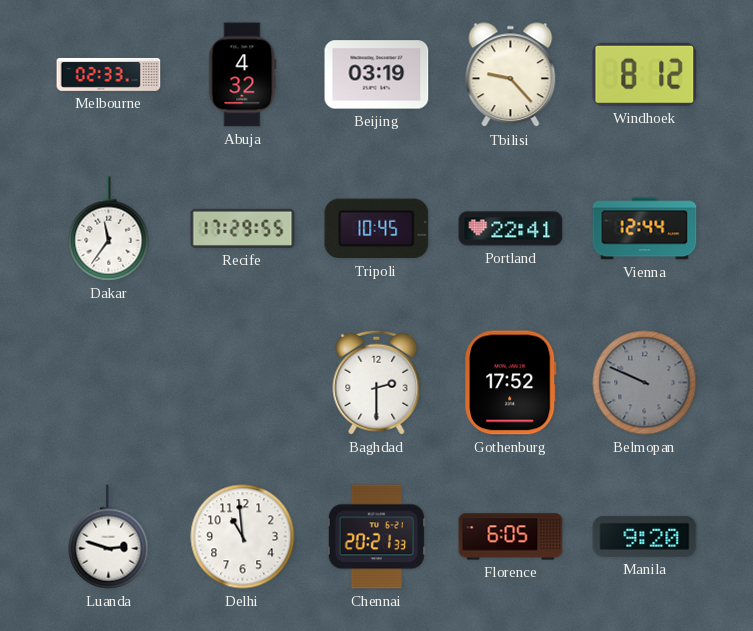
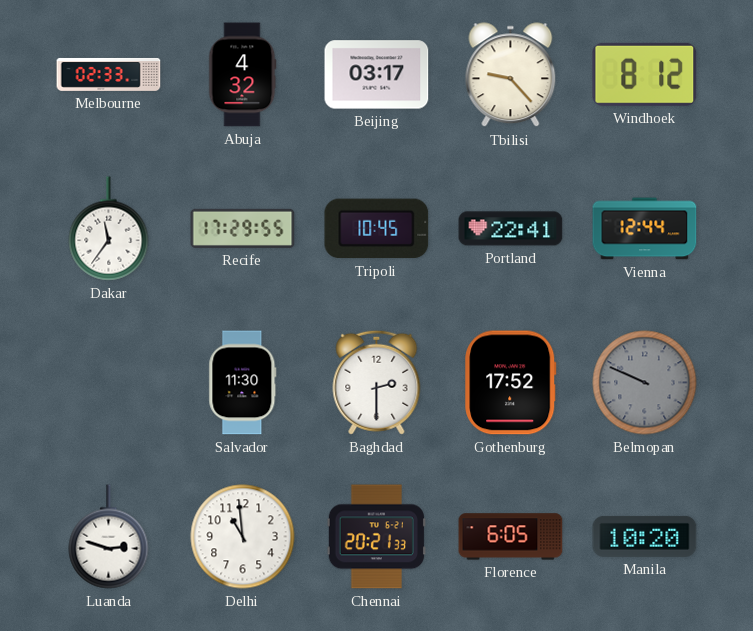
Beijing: 03:19 -> 03:17
Salvador: none -> 11:30
Manila: 9:20 -> 10:20
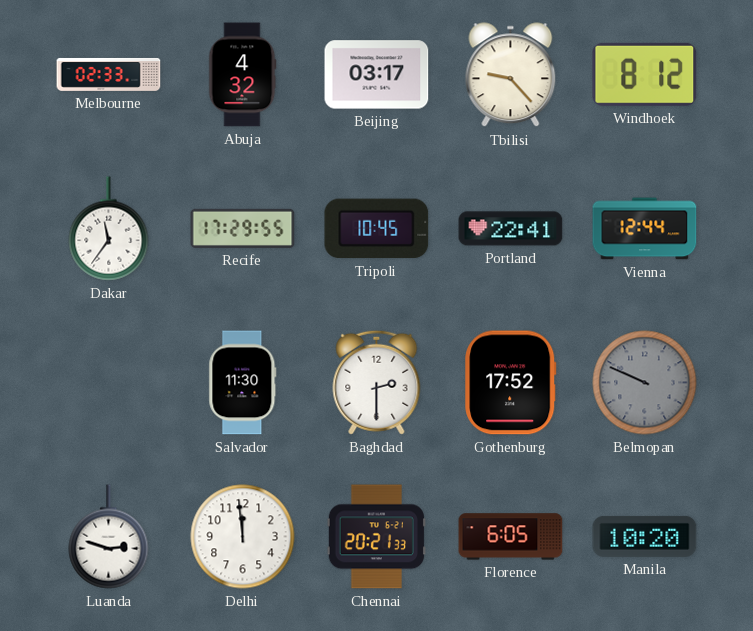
Delhi: 10:59 -> 11:59
